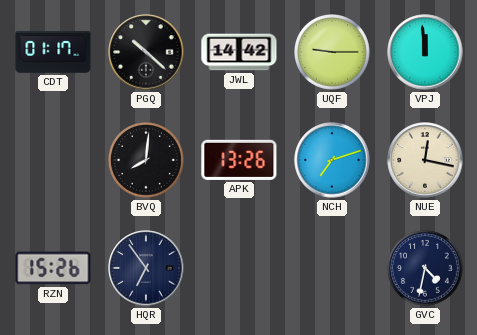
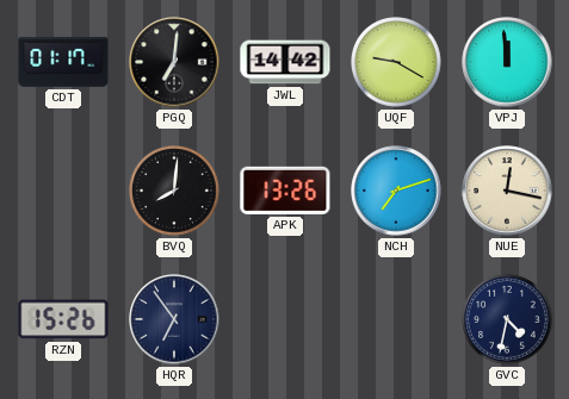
PGQ: 10:22 -> 7:01
UQF: 9:15 -> 9:20
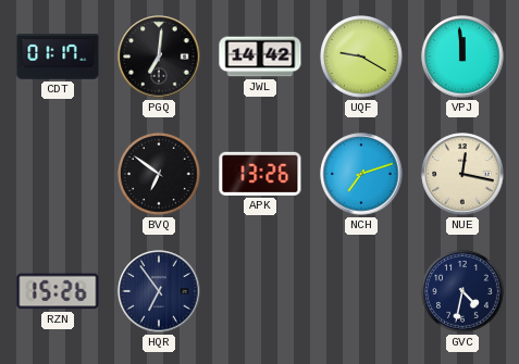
BVQ: 8:01 -> 6:51
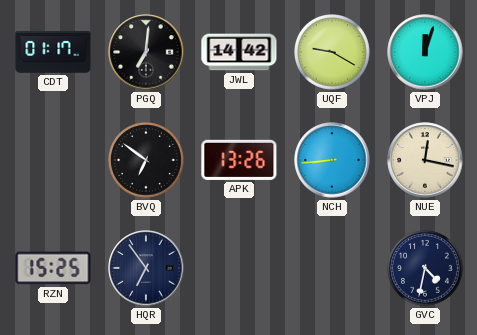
VPJ: 11:59 -> 12:03
NCH: 7:12 -> 8:44
RZN: 15:26 -> 15:25
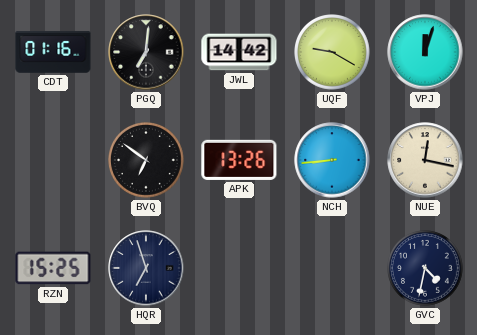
CDT: 01:17 -> 01:16
HQR: 6:54 -> 6:57
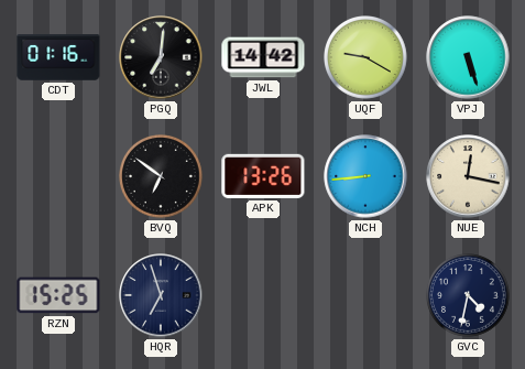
VPJ: 12:03 -> 5:27
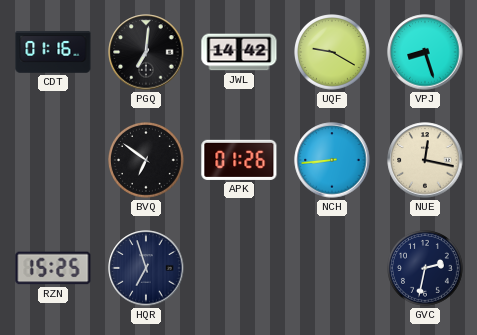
VPJ: 5:27 -> 8:27
APK: 13:26 -> 01:26
GVC: 4:32 -> 2:32
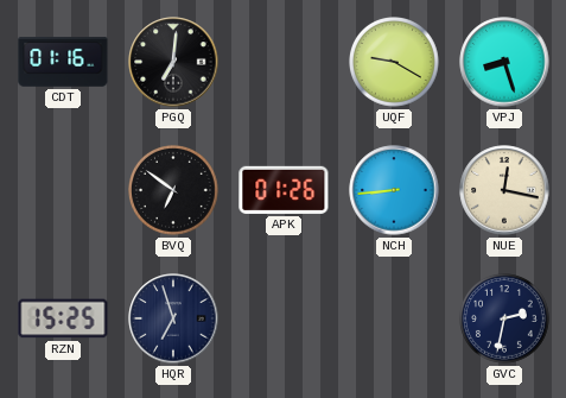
JWL: 14:42 -> none
